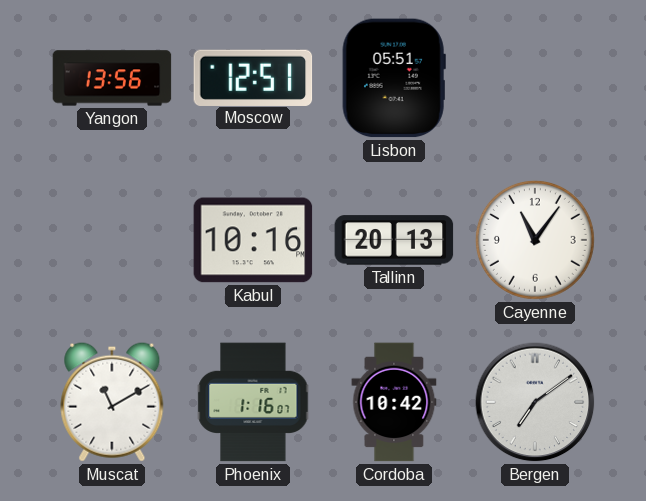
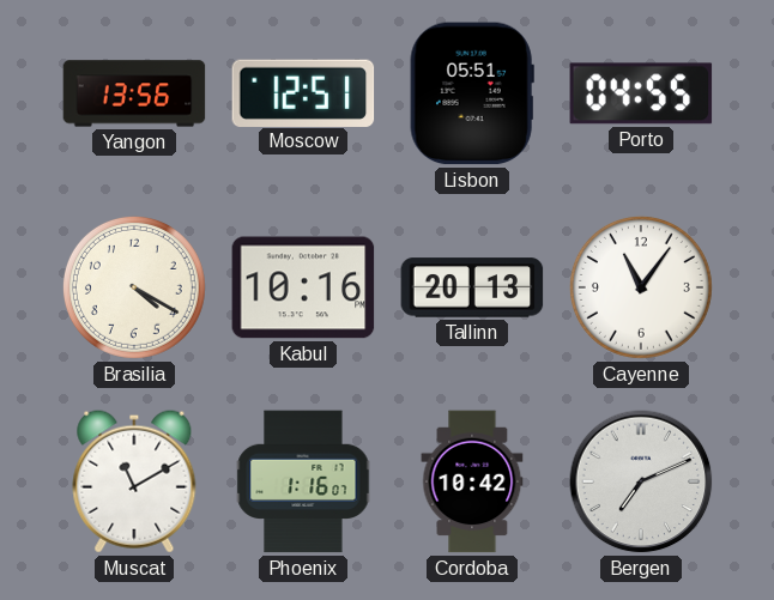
Porto: none -> 04:55
Brasilia: none -> 4:20
Bergen: 7:09 -> 7:11
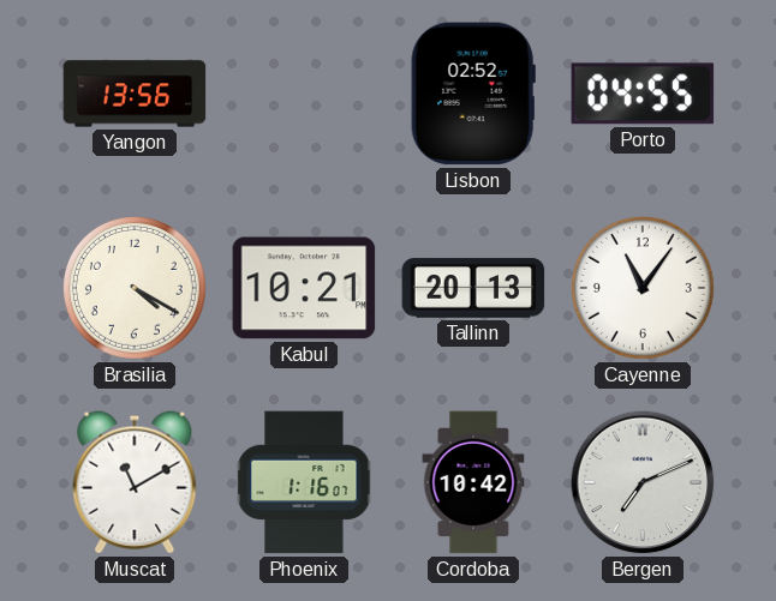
Moscow: 12:51 -> none
Lisbon: 05:51 -> 02:52
Kabul: 10:16 -> 10:21
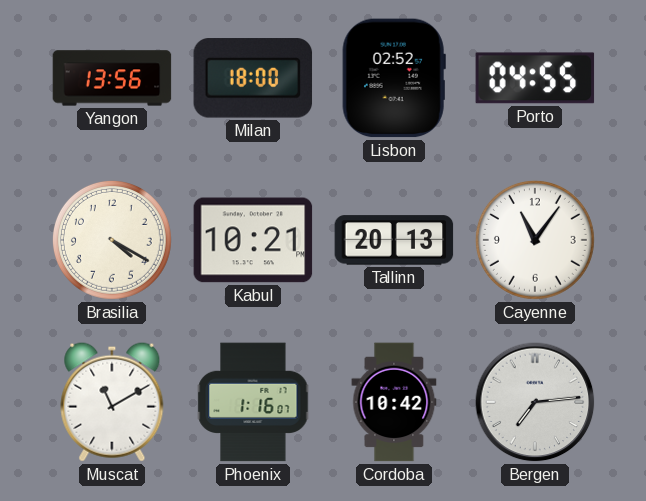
Milan: none -> 18:00
Bergen: 7:11 -> 7:14
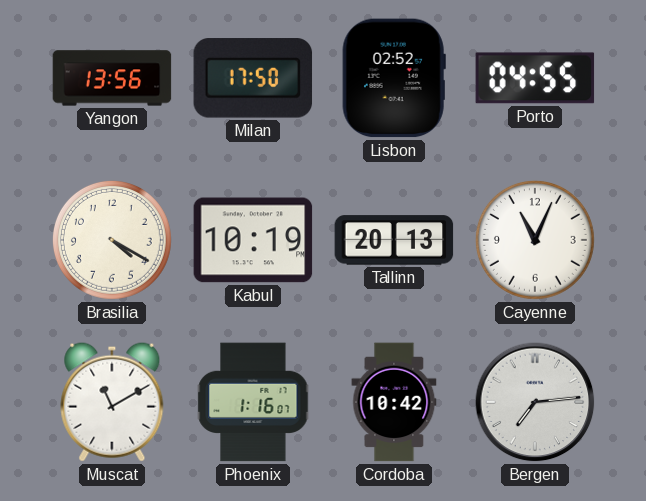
Milan: 18:00 -> 17:50
Kabul: 10:21 -> 10:19
Cayenne: 11:06 -> 11:04
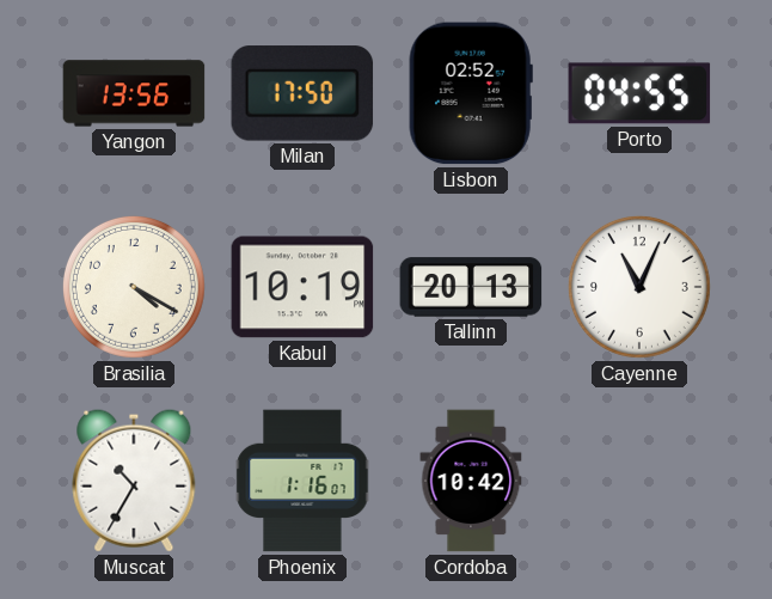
Muscat: 11:10 -> 10:35
Bergen: 7:14 -> none
